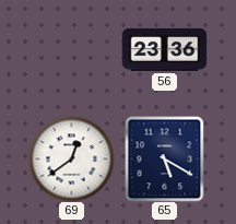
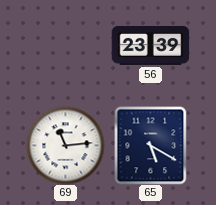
56: 23:36 -> 23:39
69: 12:39 -> 11:14
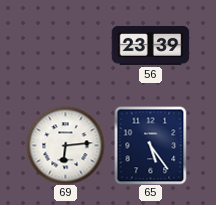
69: 11:14 -> 6:14
65: 5:20 -> 5:24
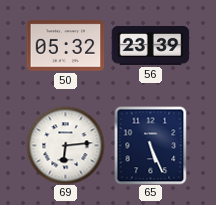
50: none -> 05:32
65: 5:24 -> 5:26
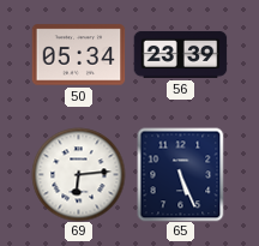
50: 05:32 -> 05:34
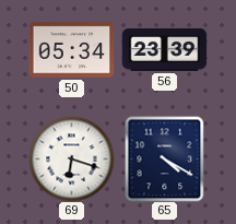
69: 6:14 -> 6:18
65: 5:26 -> 4:20
